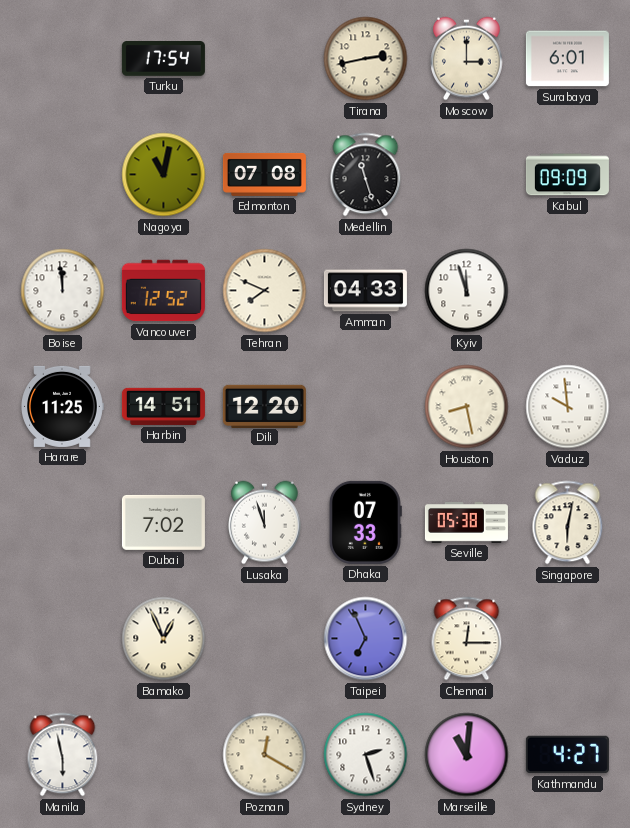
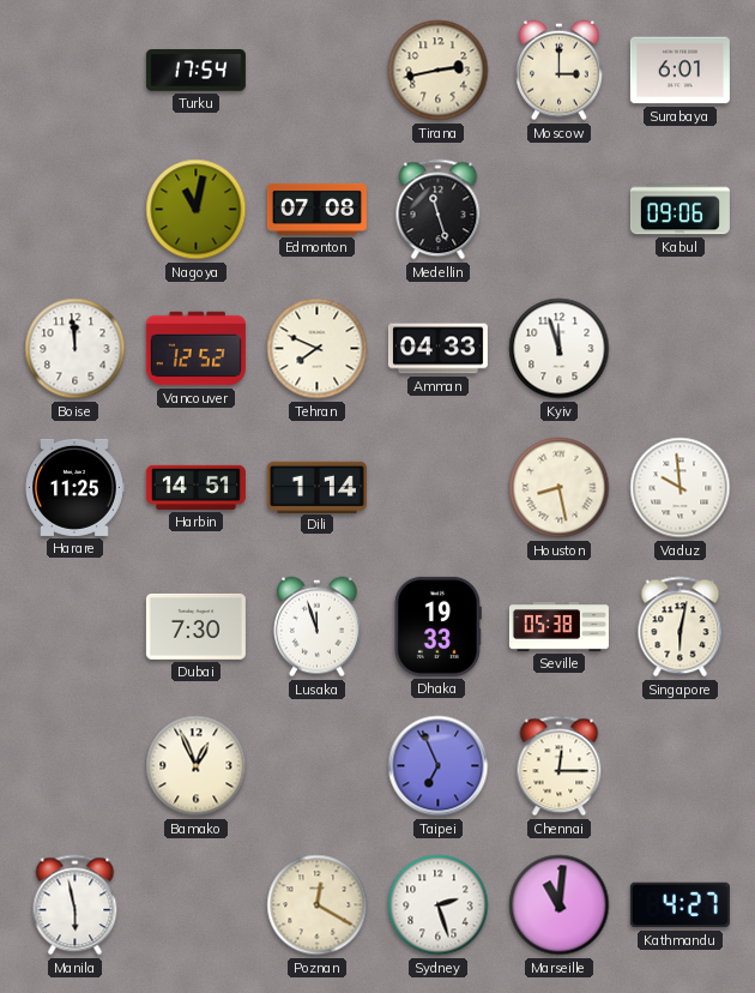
Kabul: 09:09 -> 09:06
Dili: 12:20 -> 1:14
Dubai: 7:02 -> 7:30
Dhaka: 07:33 -> 19:33
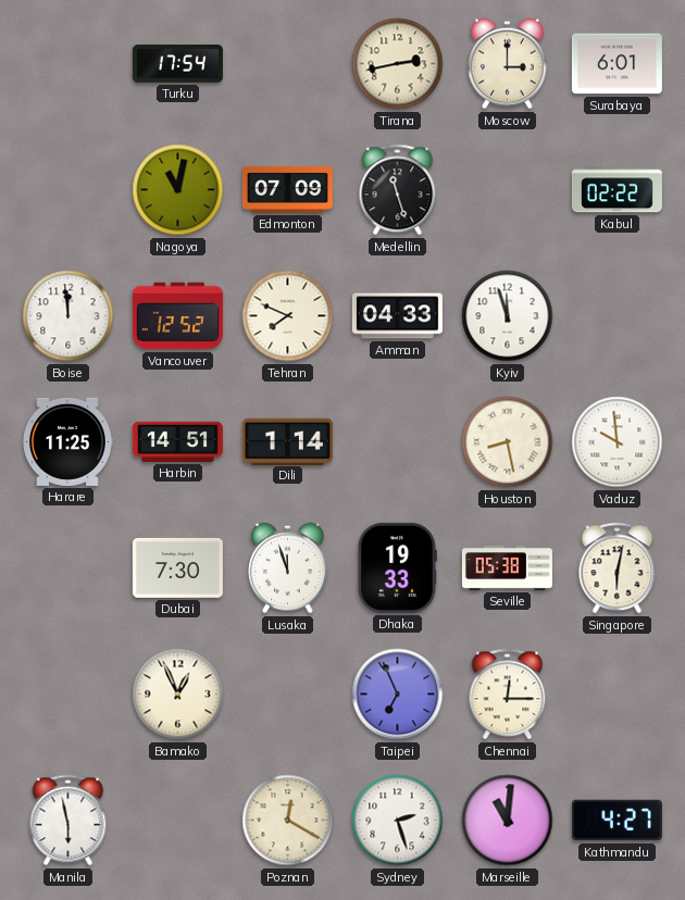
Edmonton: 07:08 -> 07:09
Kabul: 09:06 -> 02:22
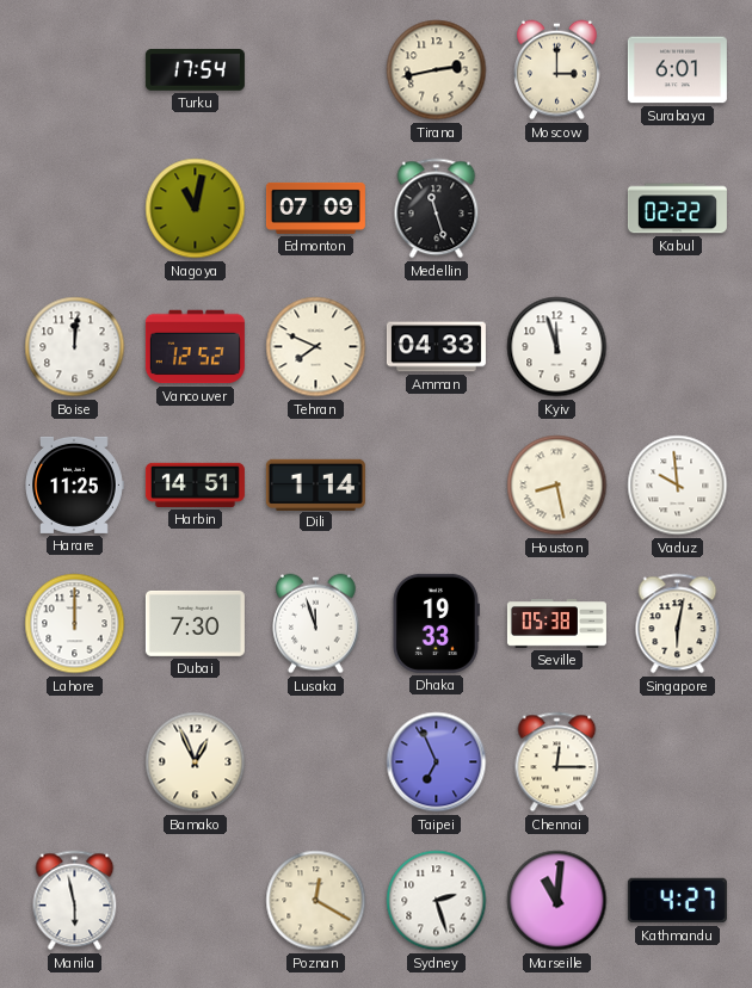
Boise: 11:59 -> 12:01
Lahore: none -> 12:00
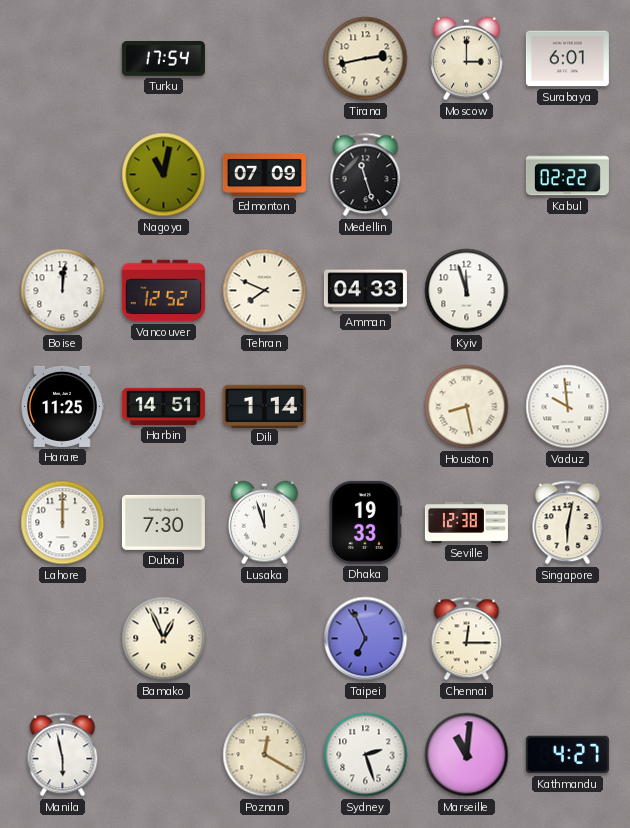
Seville: 05:38 -> 12:38
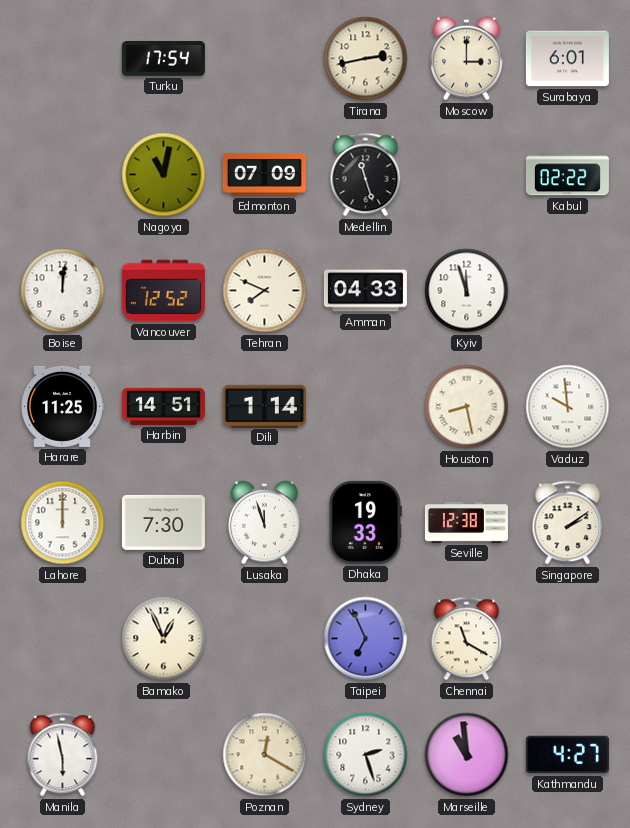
Singapore: 6:02 -> 2:09
Chennai: 12:15 -> 11:20
Marseille: 11:01 -> 10:59
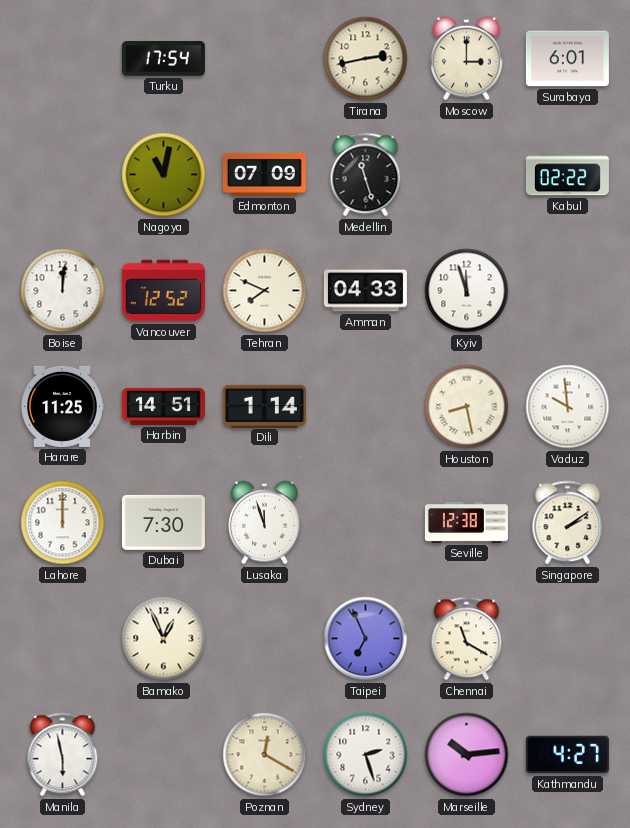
Dhaka: 19:33 -> none
Marseille: 10:59 -> 10:14
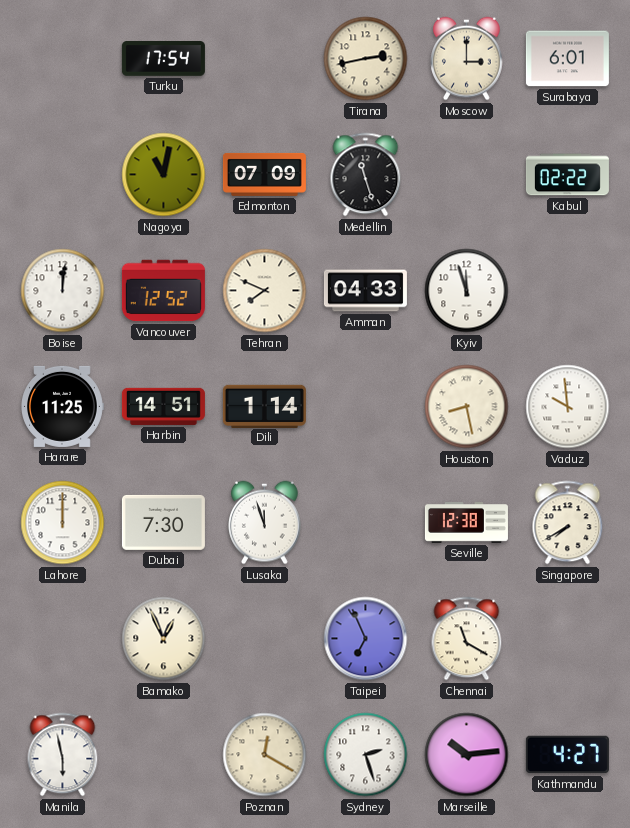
Singapore: 2:09 -> 7:40
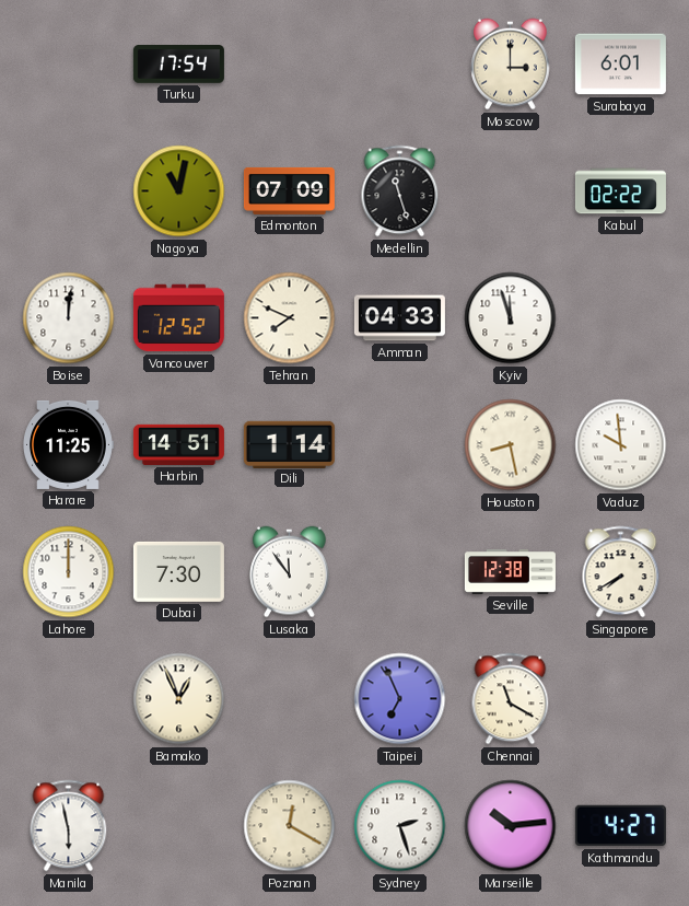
Tirana: 2:43 -> none
Lusaka: 11:57 -> 11:54
